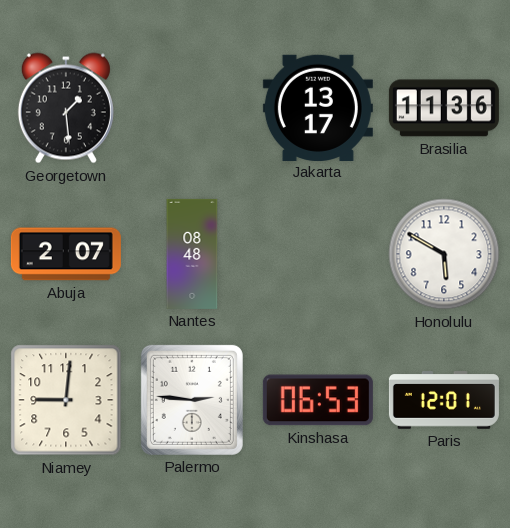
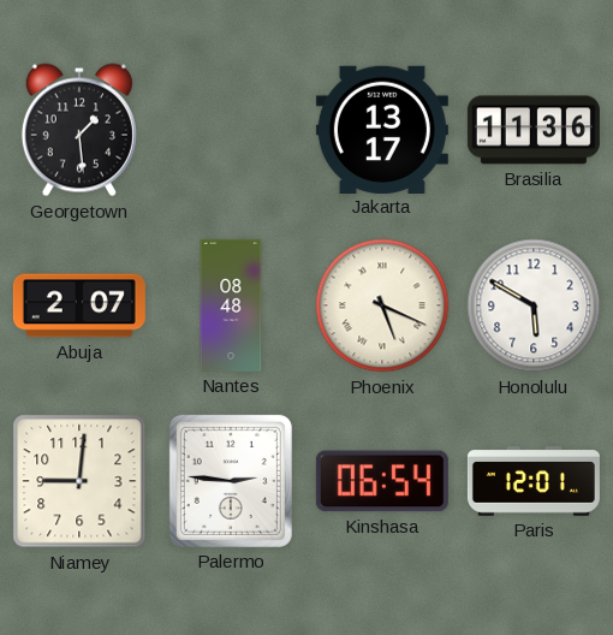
Phoenix: none -> 5:19
Kinshasa: 06:53 -> 06:54
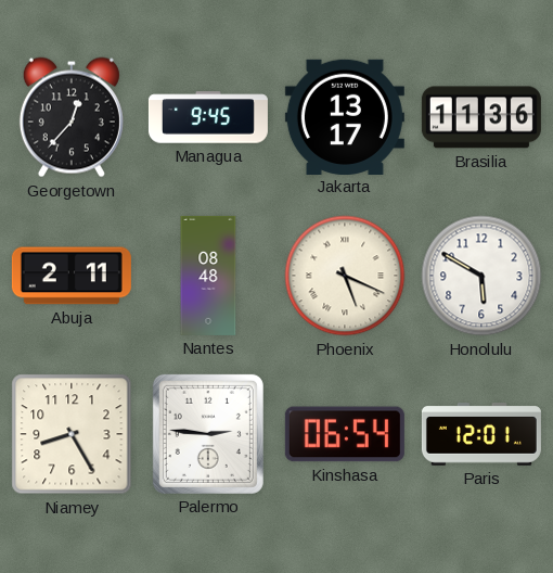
Georgetown: 1:29 -> 12:37
Managua: none -> 9:45
Abuja: 2:07 -> 2:11
Niamey: 9:01 -> 8:25
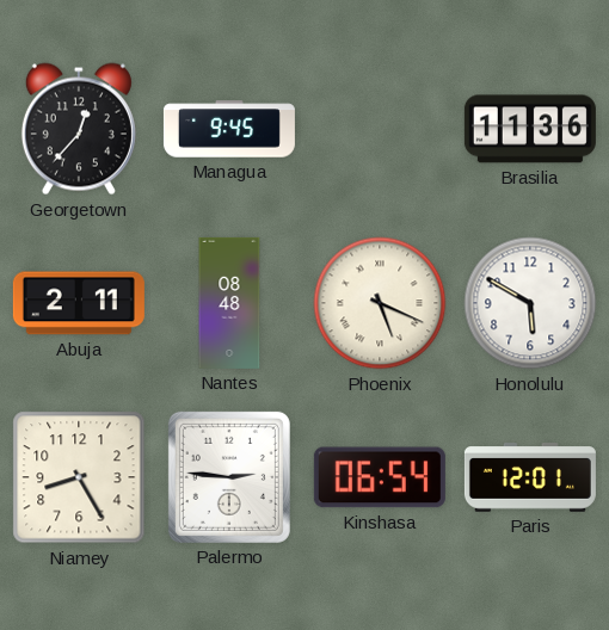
Jakarta: 13:17 -> none
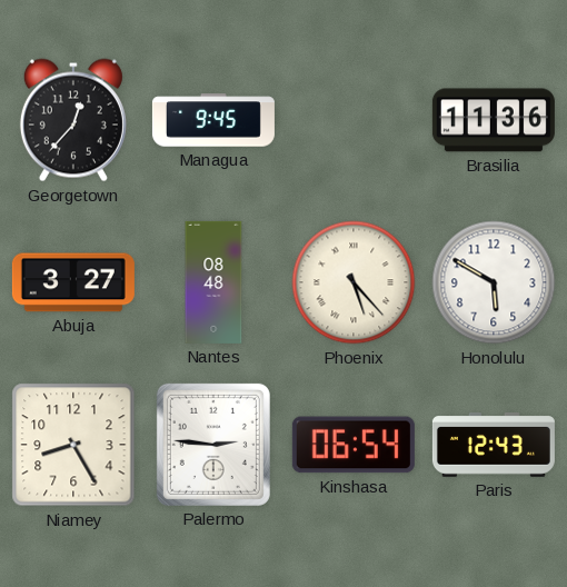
Abuja: 2:11 -> 3:27
Phoenix: 5:19 -> 5:23
Paris: 12:01 -> 12:43
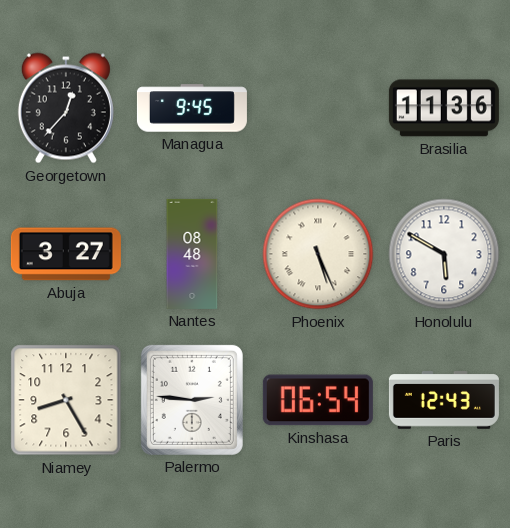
Phoenix: 5:23 -> 5:26
